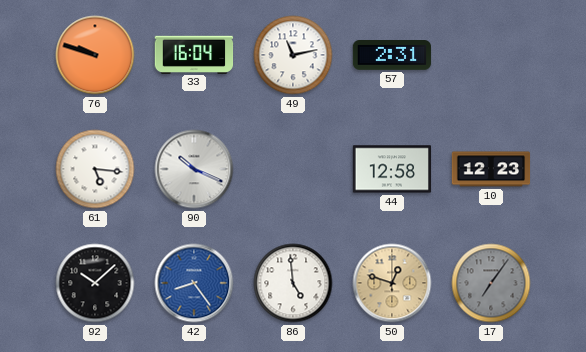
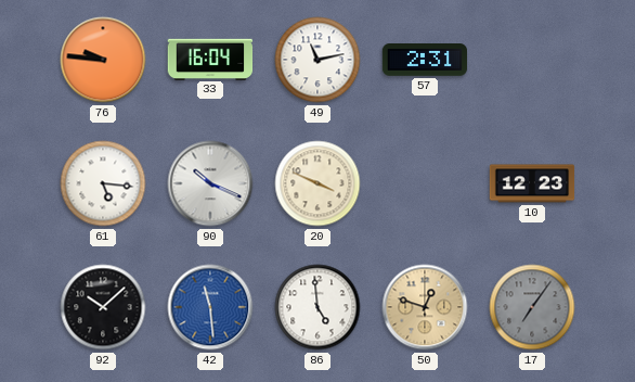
76: 9:48 -> 9:46
20: none -> 3:49
44: 12:58 -> none
42: 8:24 -> 11:29
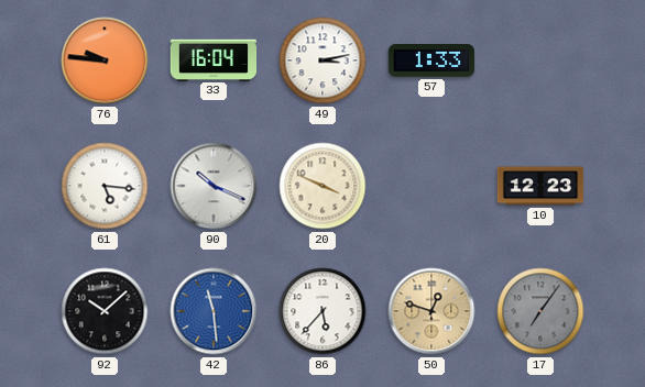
49: 11:13 -> 3:13
57: 2:31 -> 1:33
86: 4:59 -> 5:37
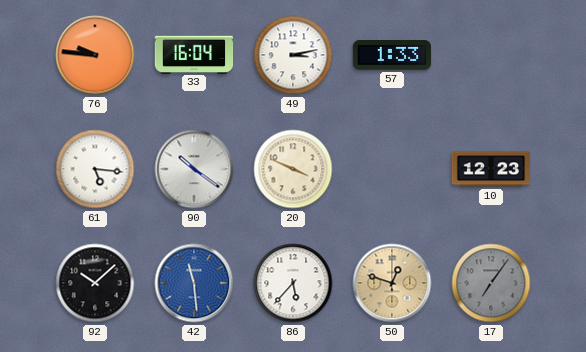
90: 10:19 -> 10:21
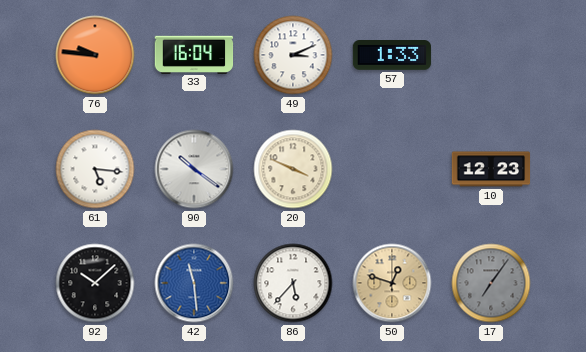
49: 3:13 -> 3:11
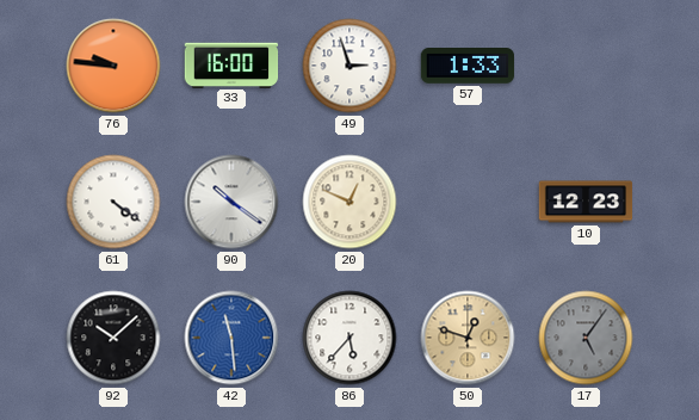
33: 16:04 -> 16:00
49: 3:11 -> 2:57
61: 5:16 -> 4:21
20: 3:49 -> 12:49
17: 7:06 -> 5:06
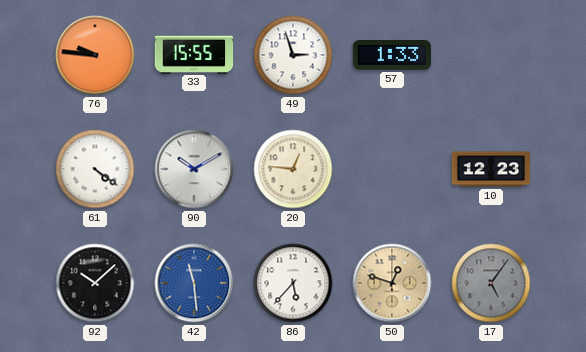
33: 16:00 -> 15:55
90: 10:21 -> 10:10
20: 12:49 -> 12:46
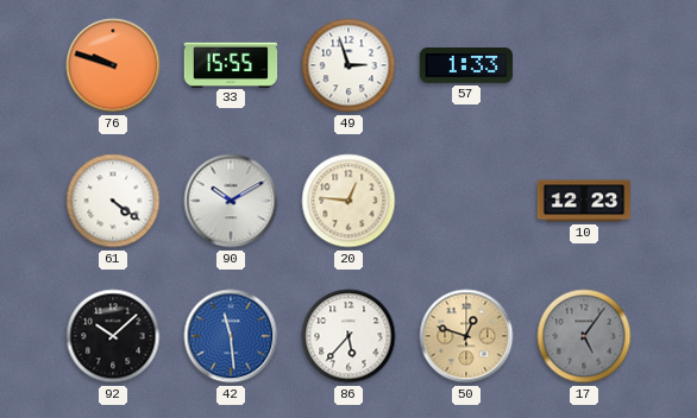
76: 9:46 -> 9:48
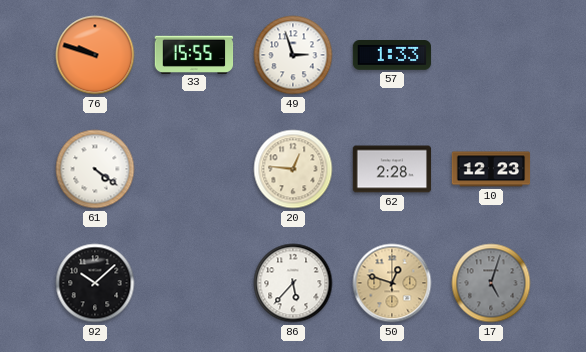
90: 10:10 -> none
62: none -> 2:28
42: 11:29 -> none
17: 5:06 -> 5:03
